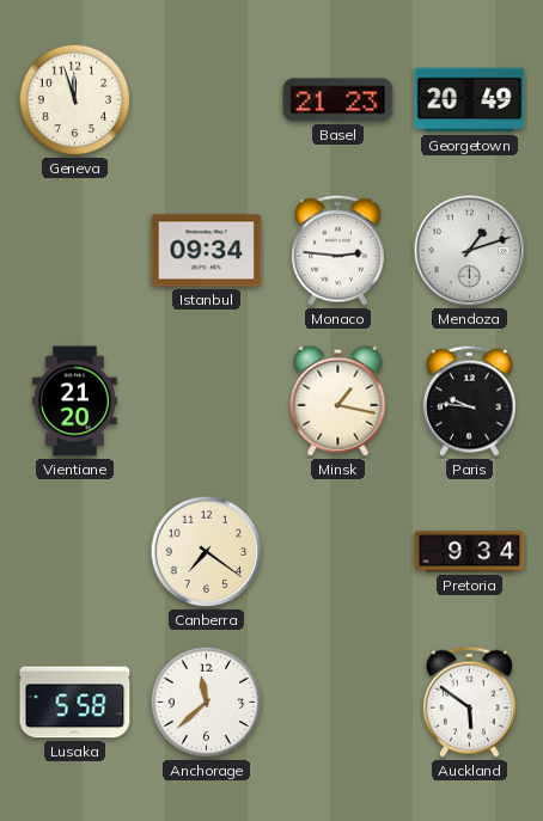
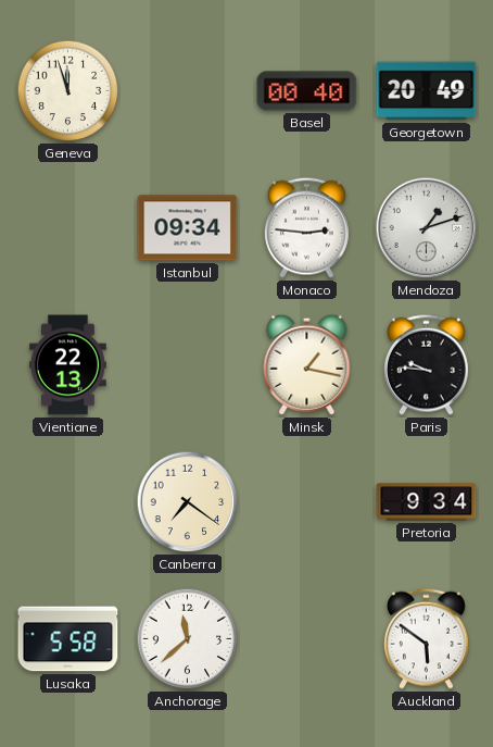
Basel: 21:23 -> 00:40
Vientiane: 21:20 -> 22:13
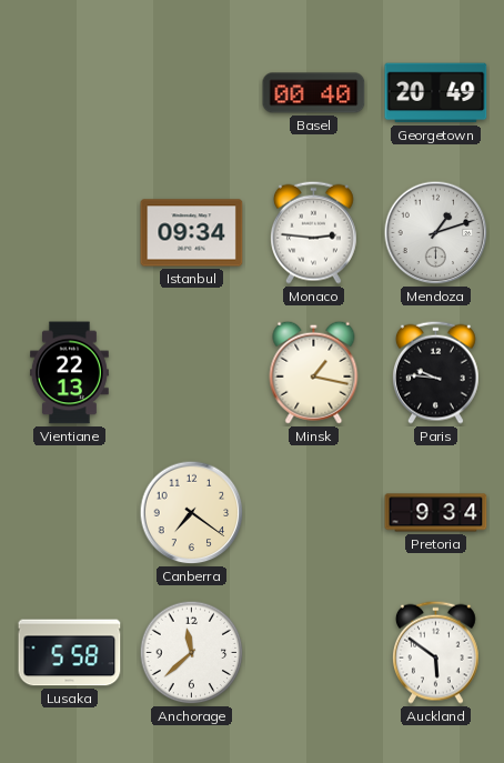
Geneva: 11:57 -> none
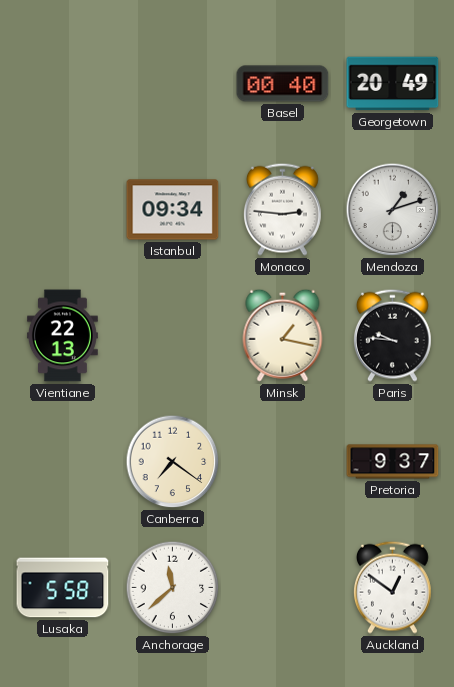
Pretoria: 9:34 -> 9:37
Auckland: 5:51 -> 12:51
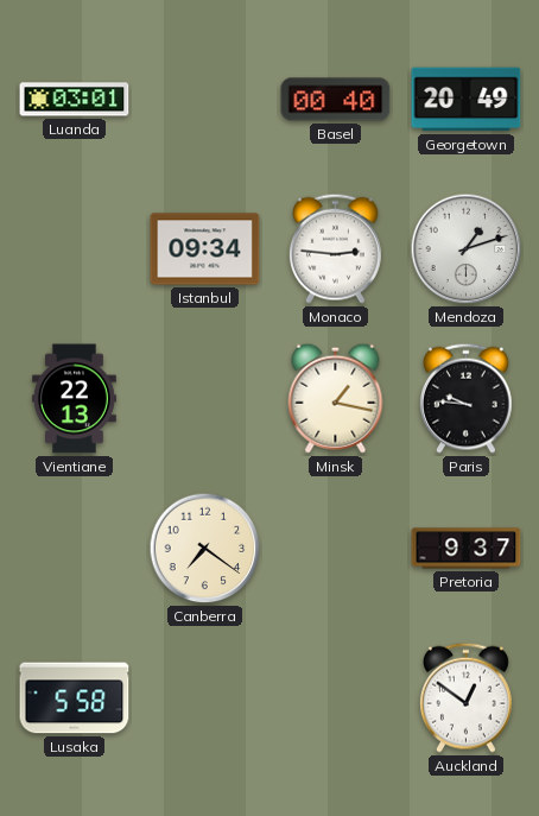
Luanda: none -> 03:01
Anchorage: 11:38 -> none
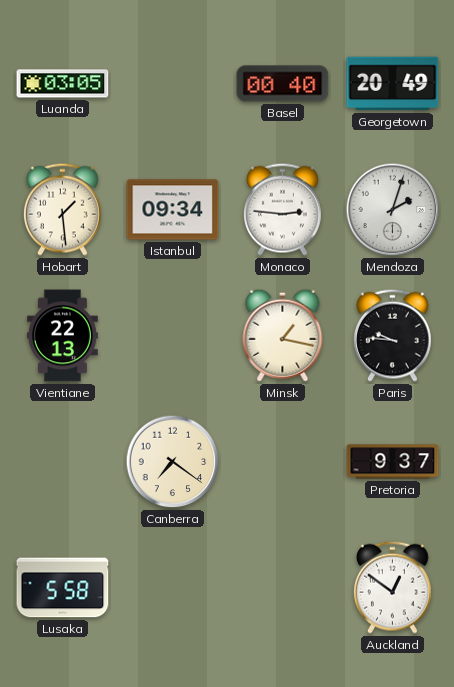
Luanda: 03:01 -> 03:05
Hobart: none -> 1:29
Mendoza: 1:12 -> 2:03
